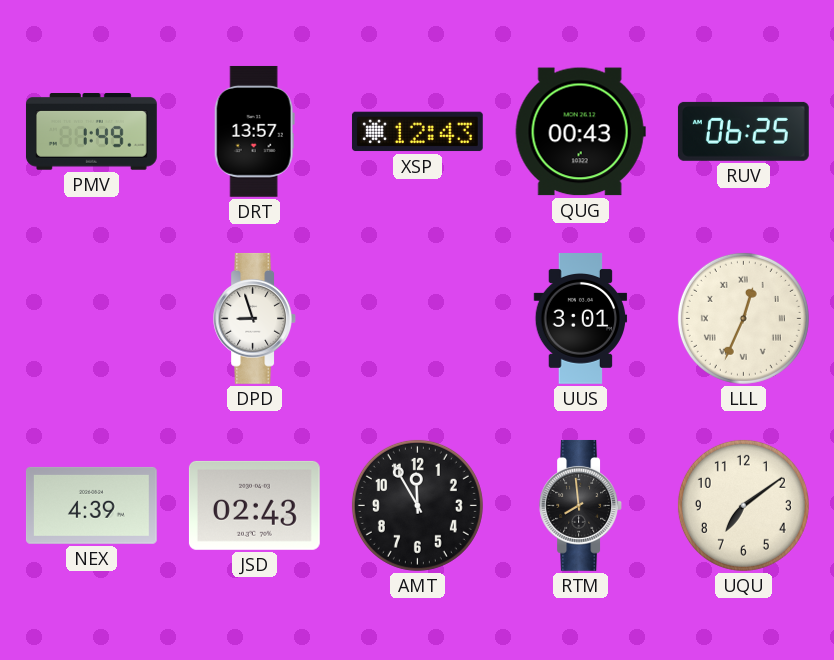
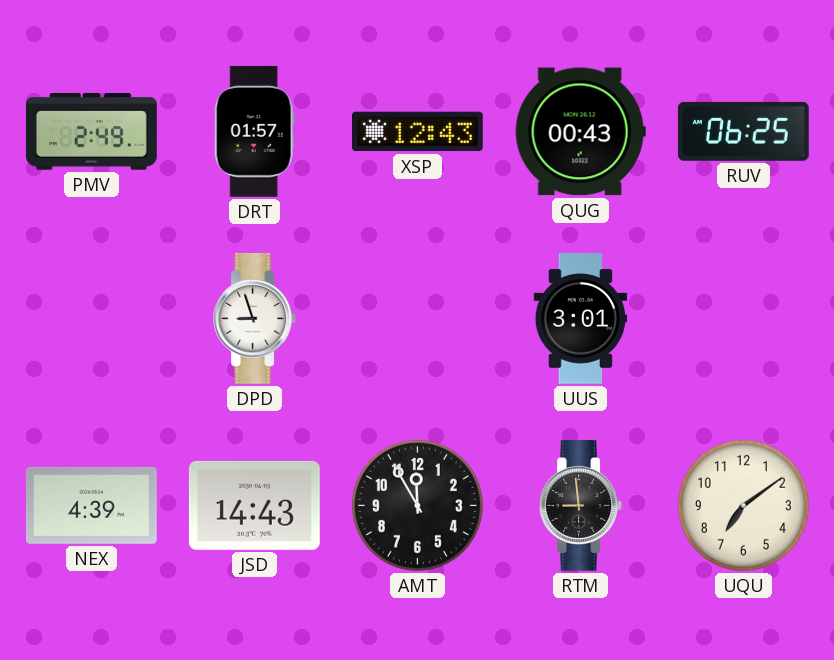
PMV: 1:49 -> 2:49
DRT: 13:57 -> 01:57
LLL: 12:34 -> none
JSD: 02:43 -> 14:43
RTM: 7:59 -> 8:59
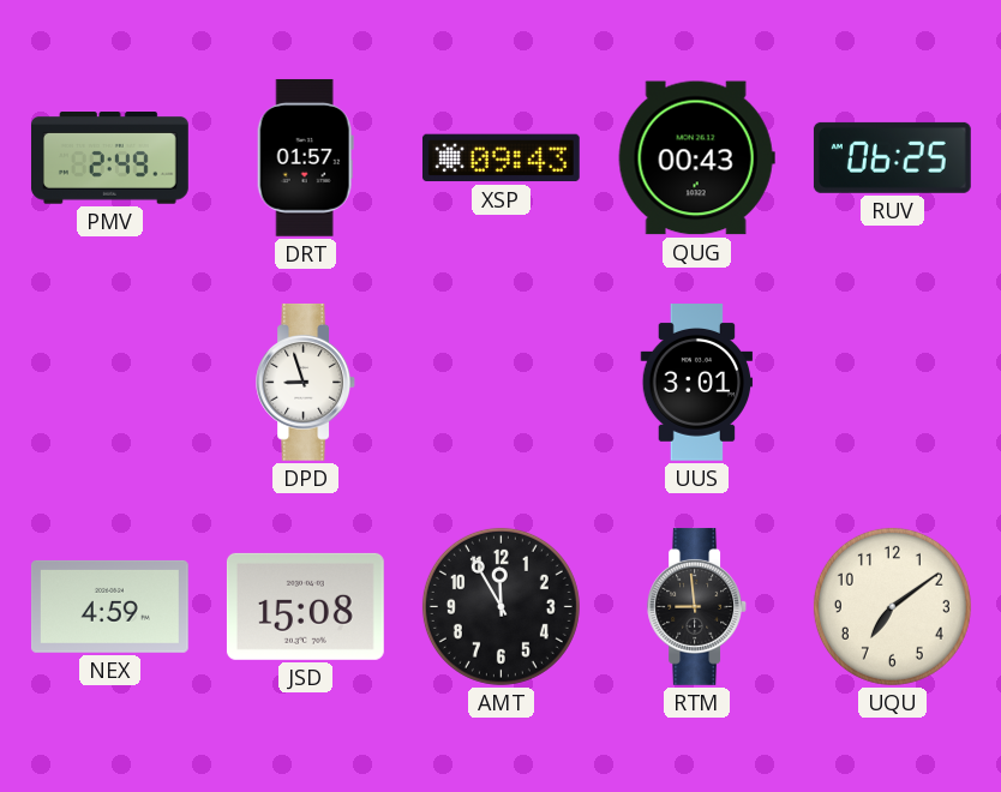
XSP: 12:43 -> 09:43
NEX: 4:39 -> 4:59
JSD: 14:43 -> 15:08
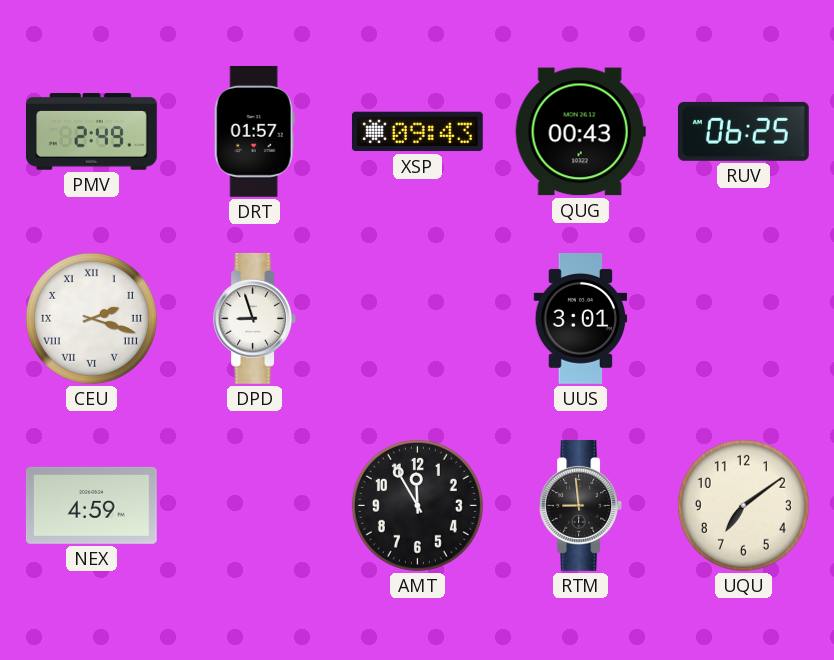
CEU: none -> 2:18
JSD: 15:08 -> none
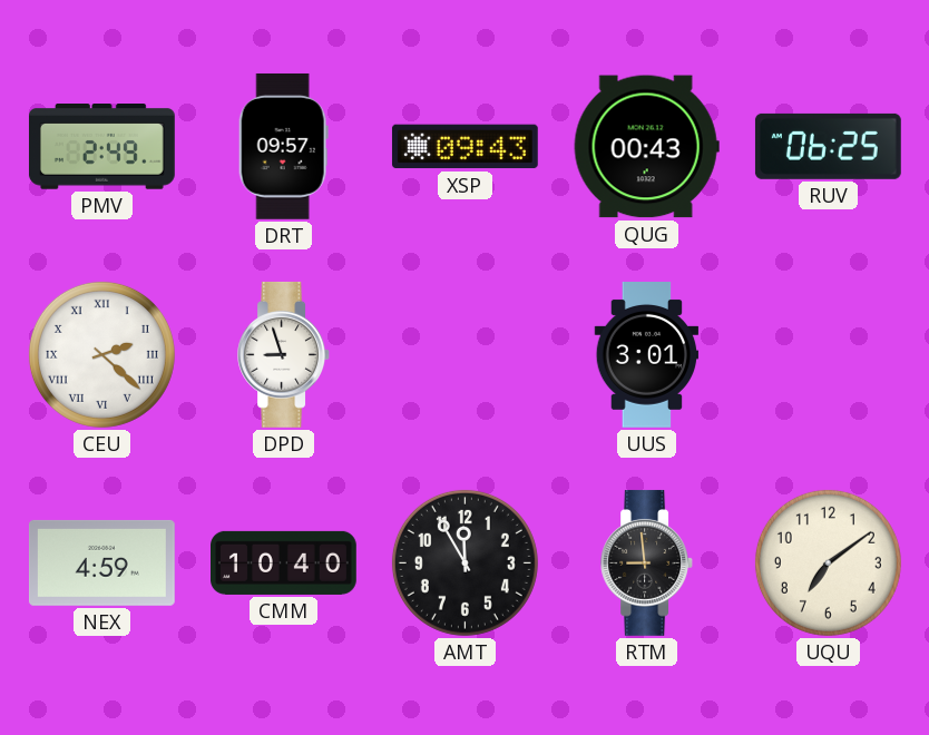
DRT: 01:57 -> 09:57
CEU: 2:18 -> 2:22
CMM: none -> 10:40
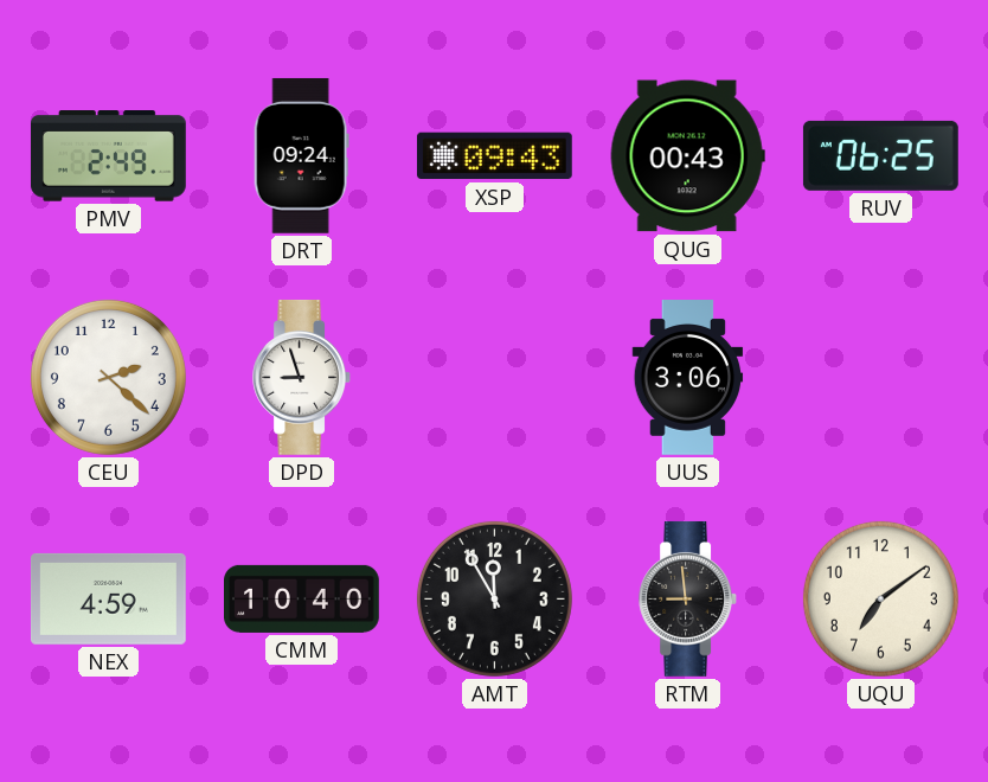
DRT: 09:57 -> 09:24
CEU numerals: Roman -> Arabic
UUS: 3:01 -> 3:06
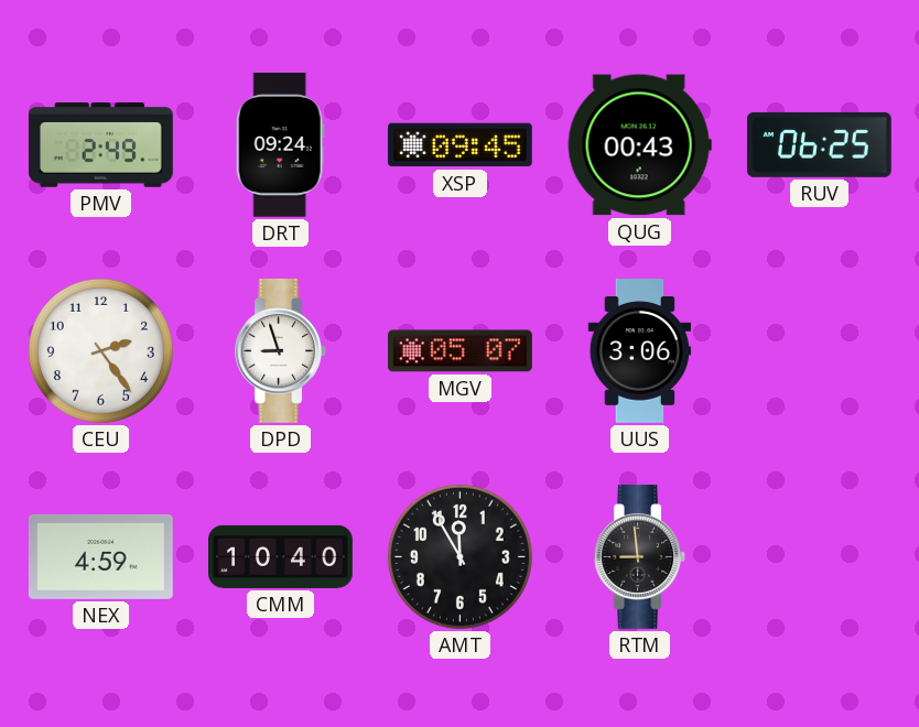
XSP: 09:43 -> 09:45
CEU: 2:22 -> 2:24
MGV: none -> 05:07
UQU: 7:09 -> none
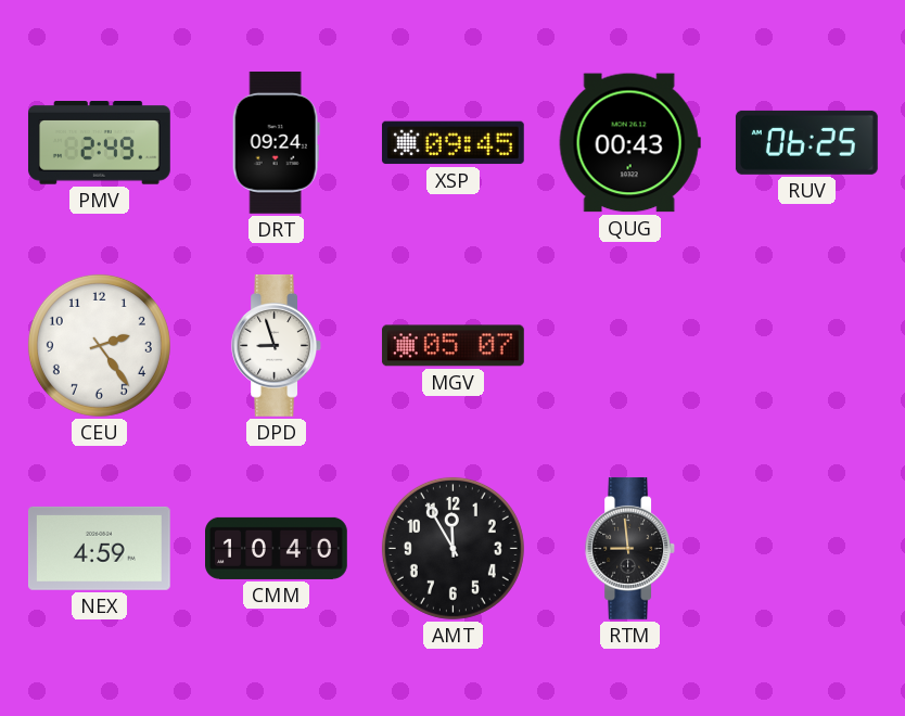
UUS: 3:06 -> none
